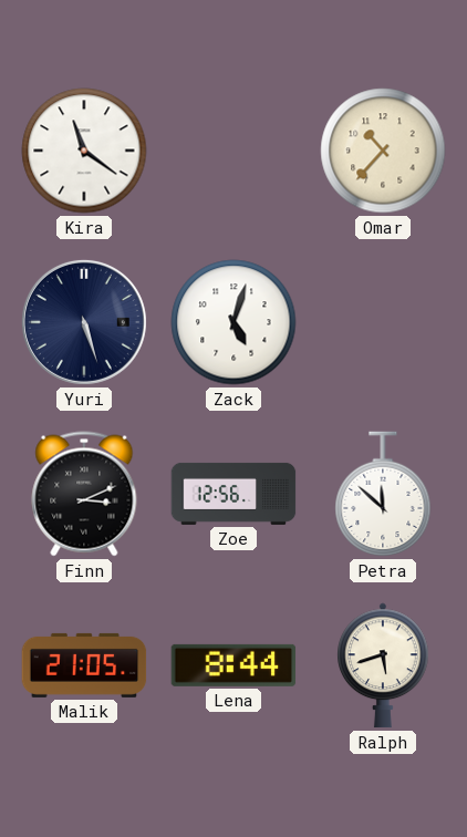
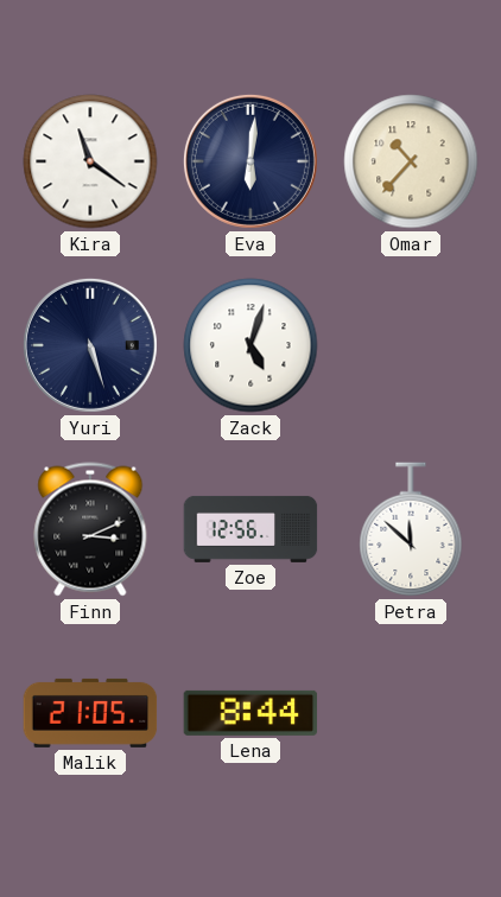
Eva: none -> 6:01
Ralph: 5:42 -> none
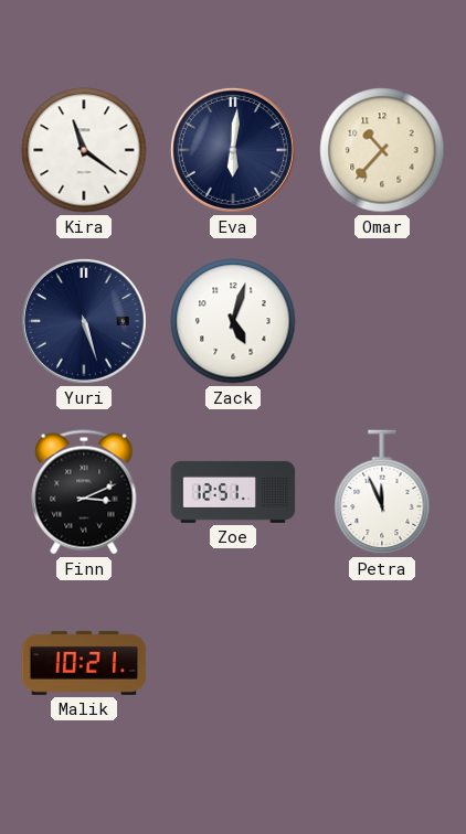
Zoe: 12:56 -> 12:51
Petra: 11:52 -> 11:56
Malik: 21:05 -> 10:21
Lena: 8:44 -> none
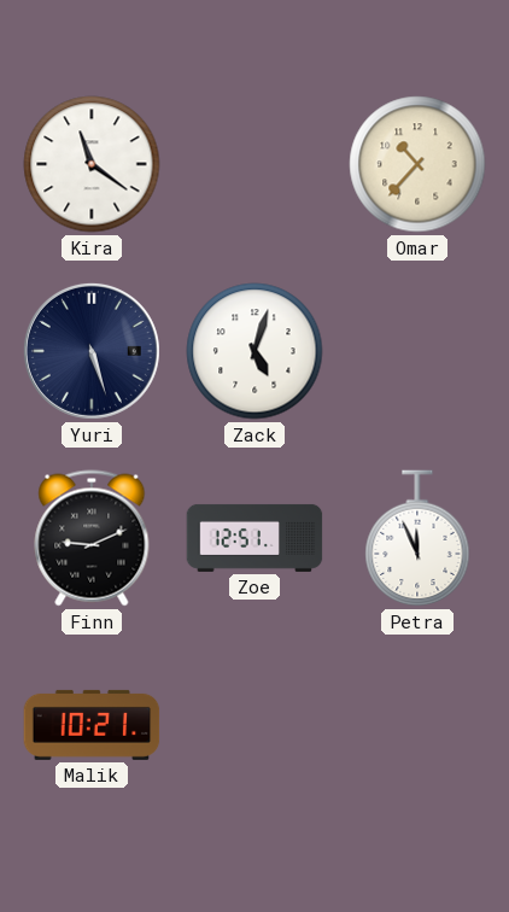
Eva: 6:01 -> none
Finn: 3:11 -> 9:11
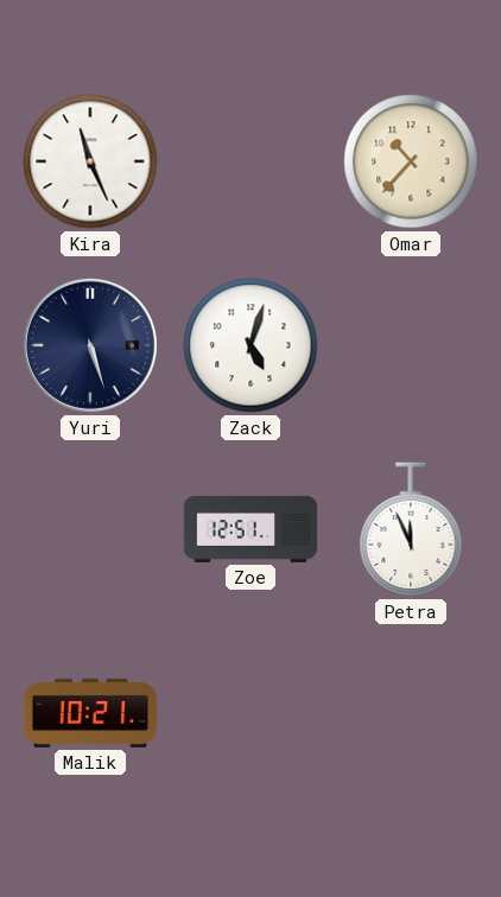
Kira: 11:21 -> 11:26
Finn: 9:11 -> none
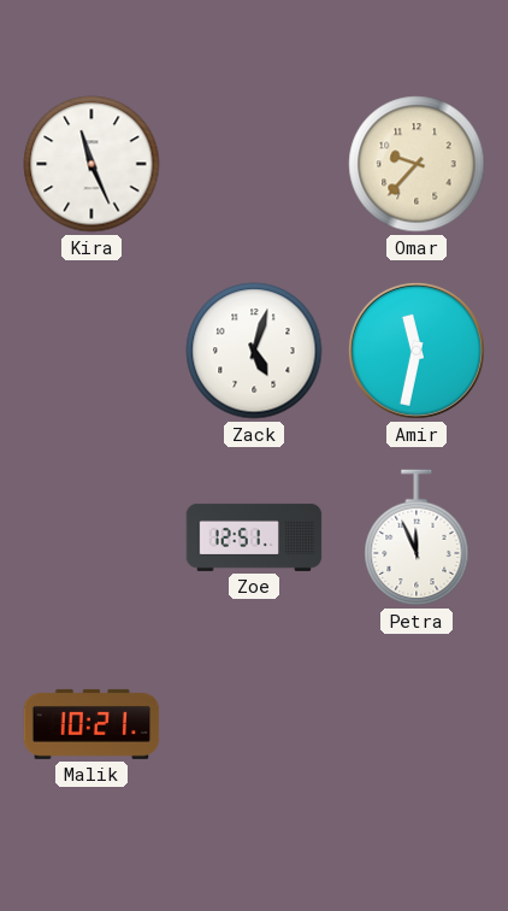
Omar: 10:37 -> 9:37
Yuri: 5:27 -> none
Amir: none -> 11:32
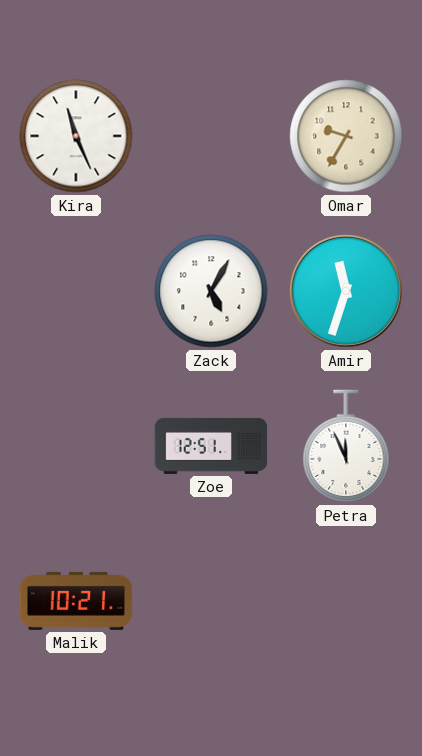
Omar: 9:37 -> 9:35
Zack: 5:03 -> 5:05
Amir: 11:32 -> 11:33
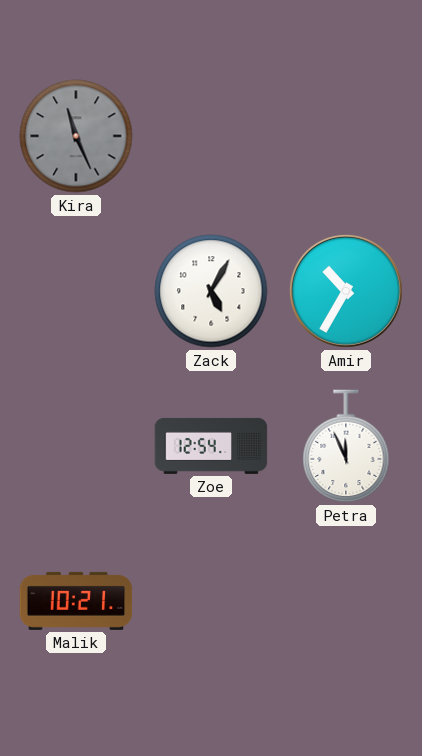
Kira dial: white -> grey
Omar: 9:35 -> none
Amir: 11:33 -> 10:35
Zoe: 12:51 -> 12:54
